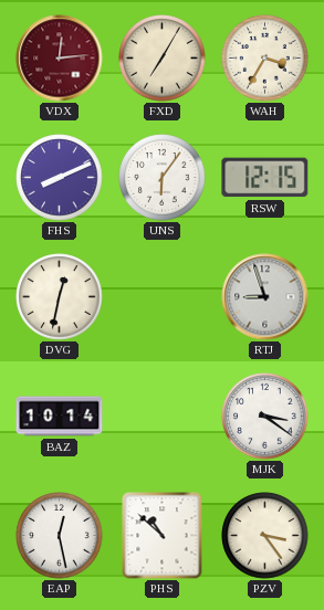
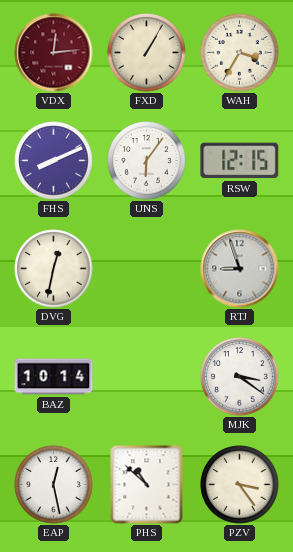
FXD: 7:05 -> 1:05
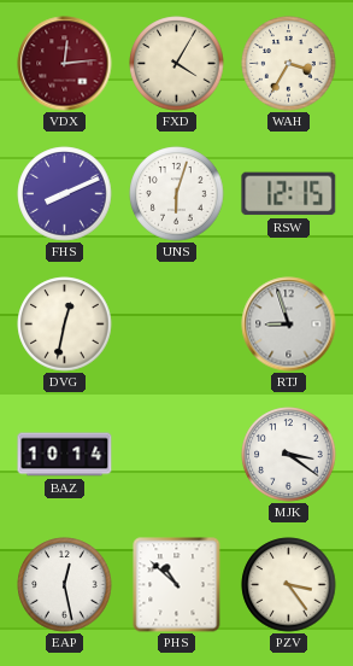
FXD: 1:05 -> 4:05
UNS: 6:06 -> 6:03
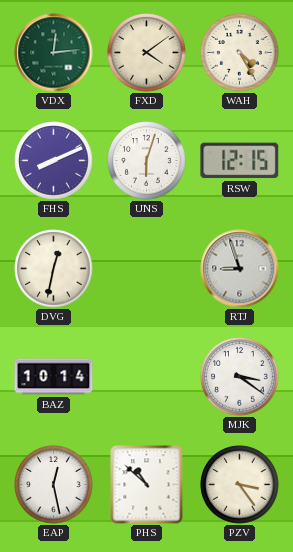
VDX dial: burgundy -> green
FXD: 4:05 -> 4:09
WAH: 3:35 -> 4:25
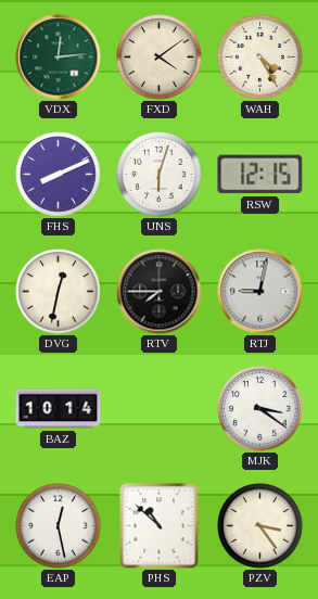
RTV: none -> 7:45
RTJ: 8:57 -> 9:02
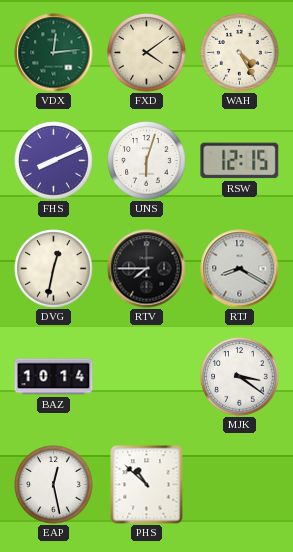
RTJ: 9:02 -> 8:20
PZV: 3:24 -> none
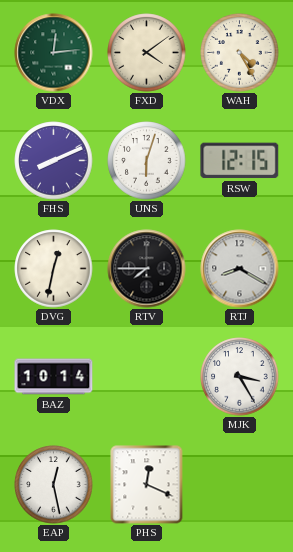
MJK: 3:21 -> 3:25
PHS: 10:52 -> 12:19
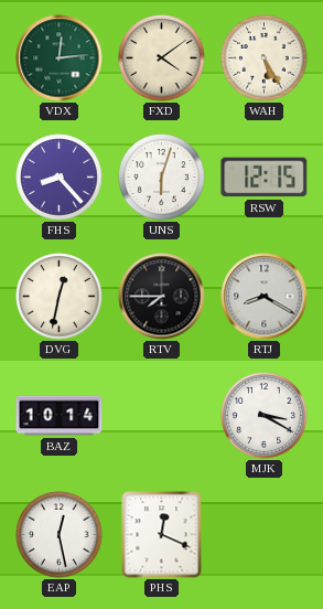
WAH: 4:25 -> 5:25
FHS: 8:11 -> 8:23
MJK: 3:25 -> 3:20
